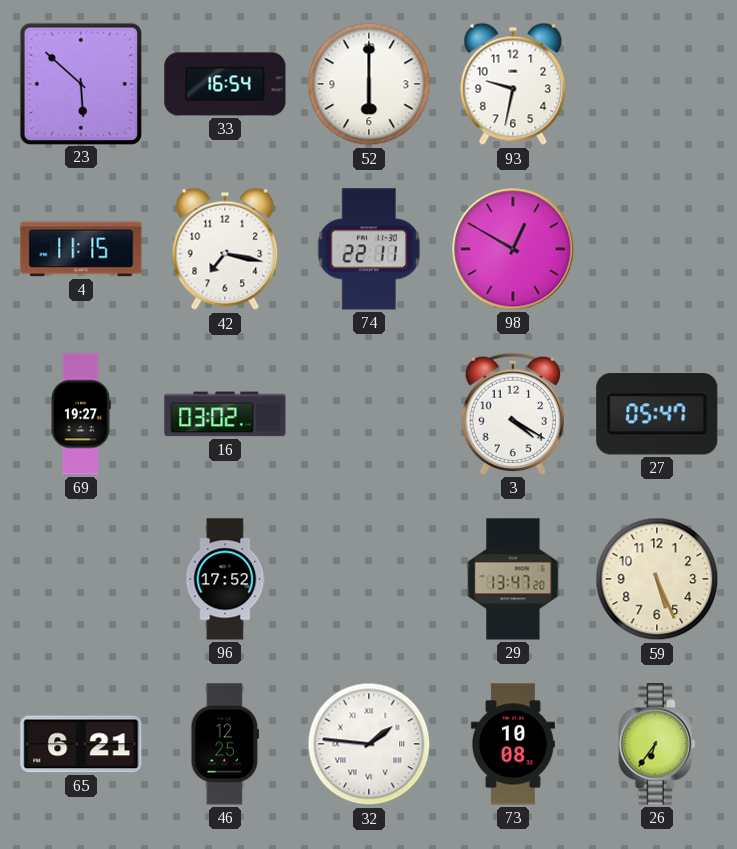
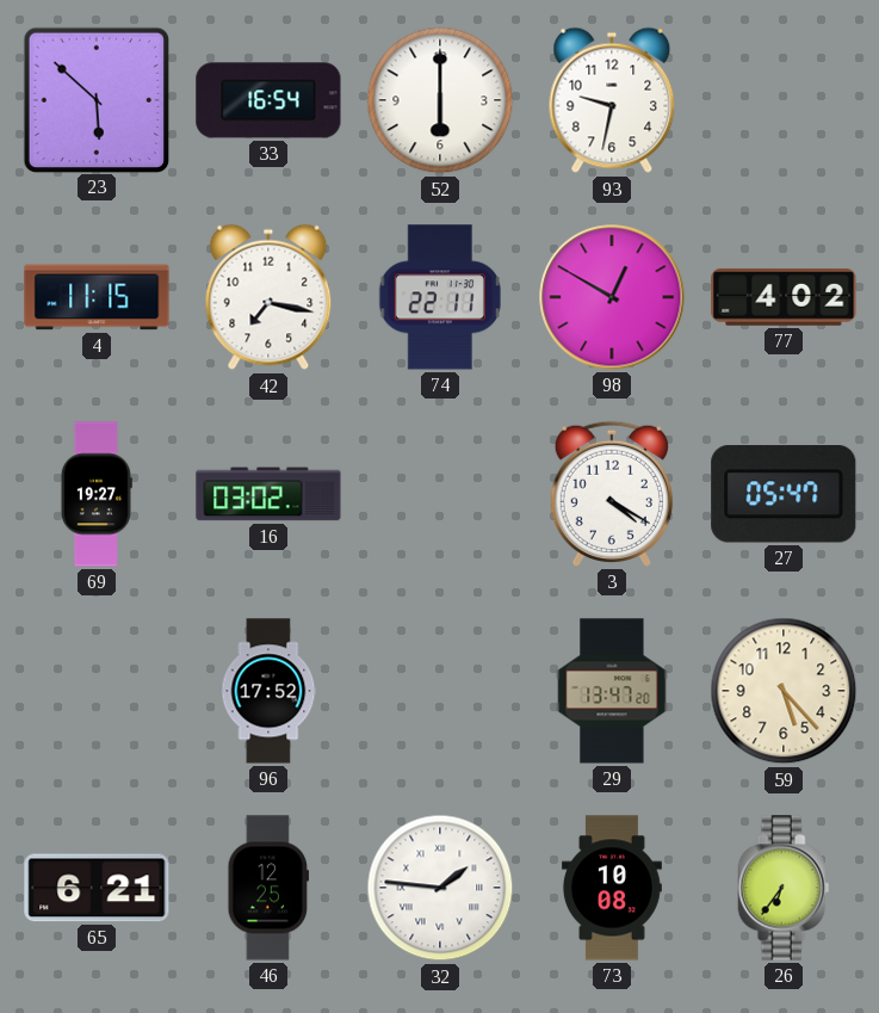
77: none -> 4:02
59: 5:26 -> 5:23
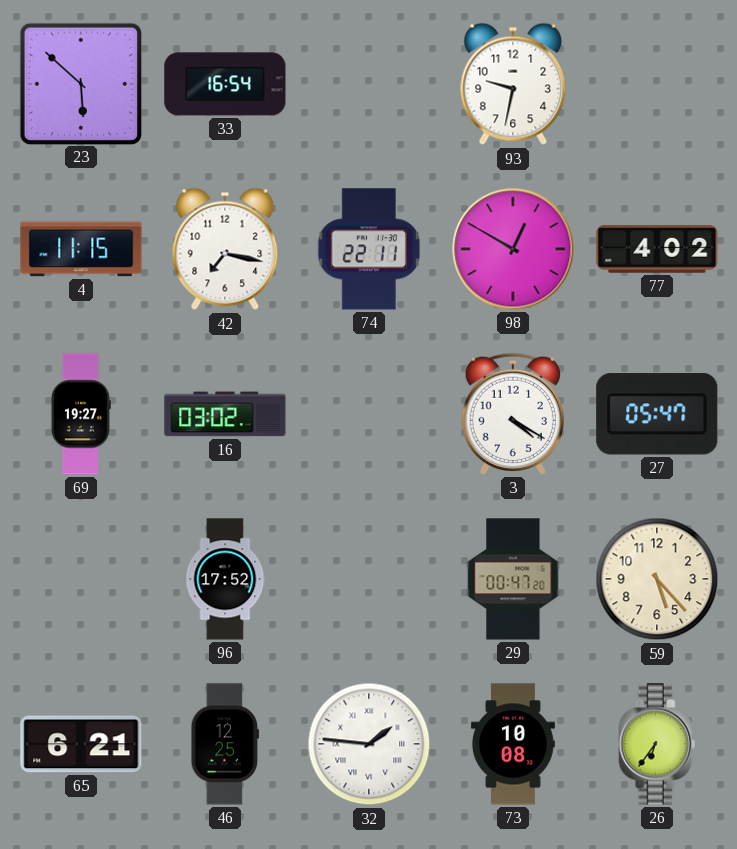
52: 6:00 -> none
29: 13:47 -> 00:47
